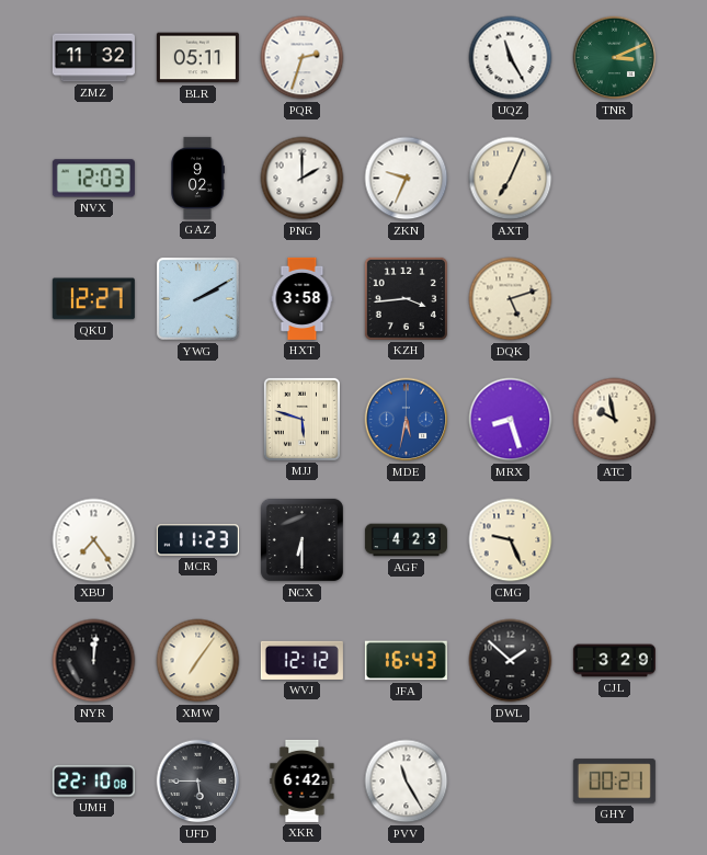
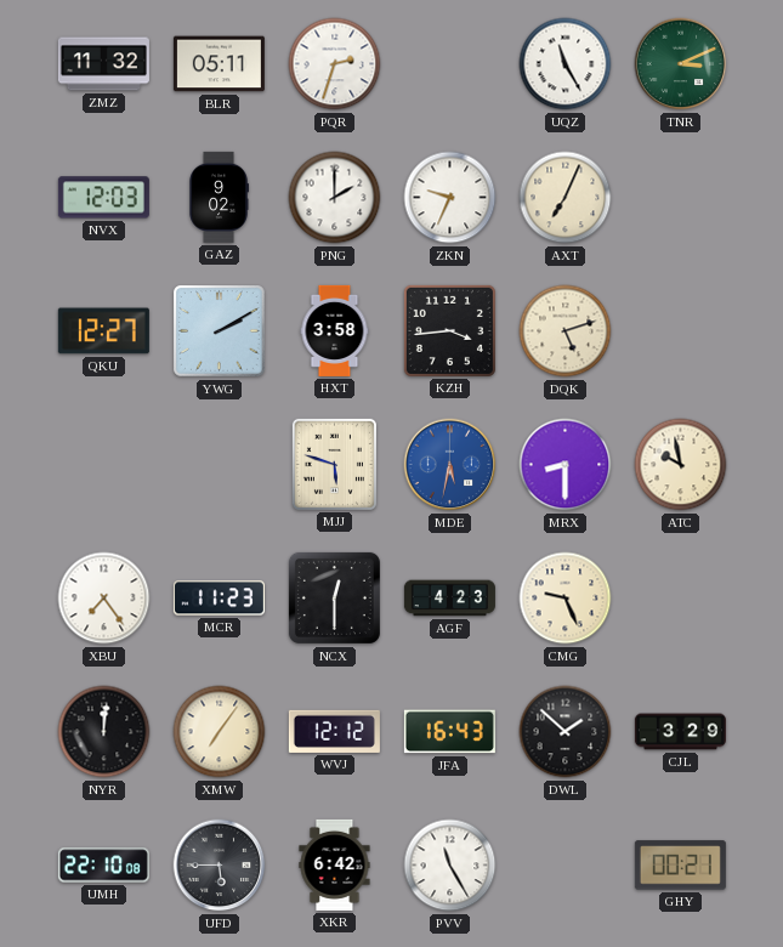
MRX: 8:27 -> 8:30
NCX: 6:30 -> 12:30
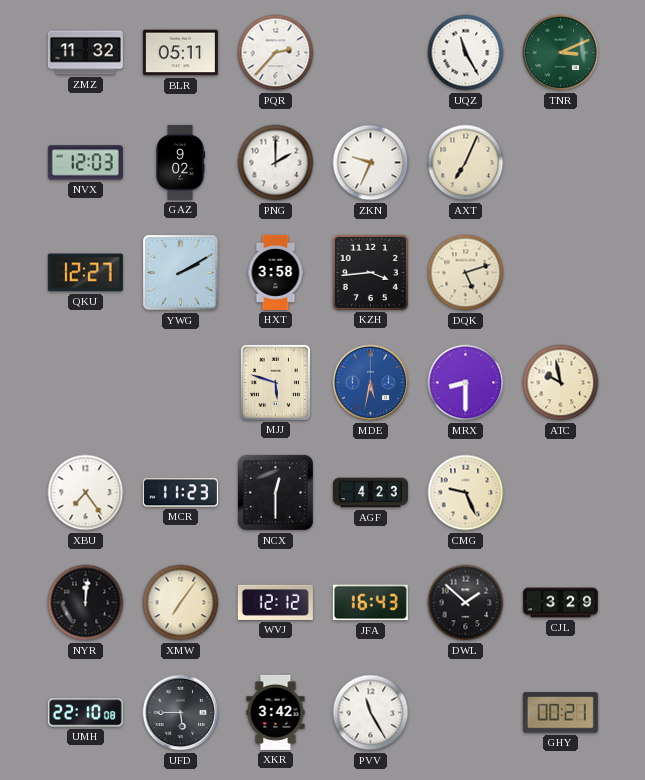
PQR: 2:33 -> 2:37
XKR: 6:42 -> 3:42
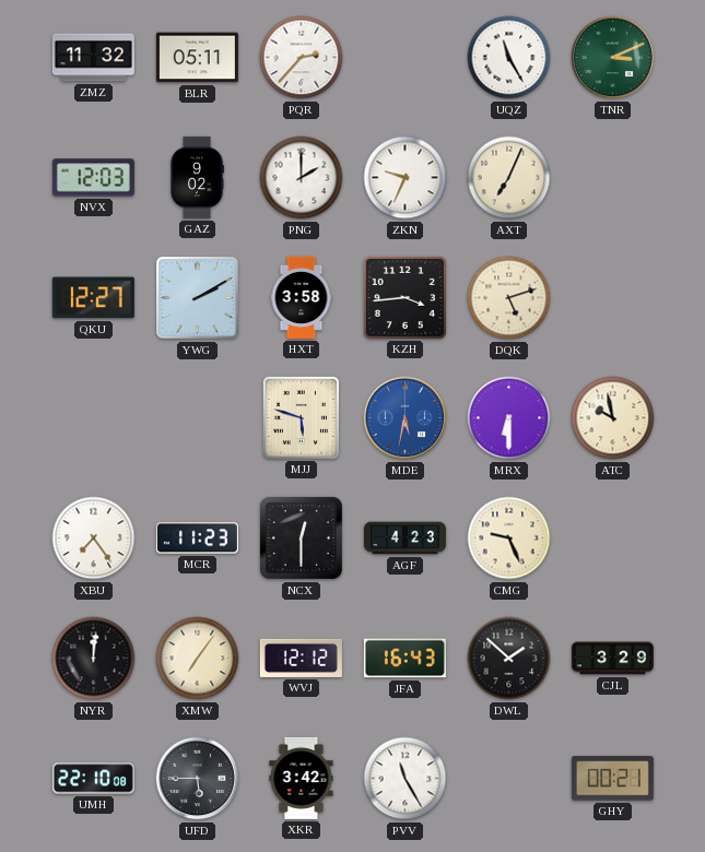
MRX: 8:30 -> 6:30
